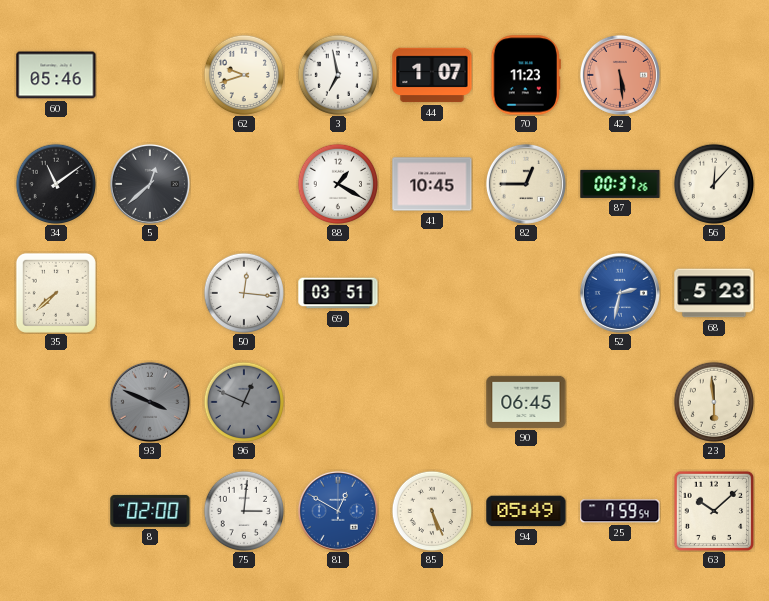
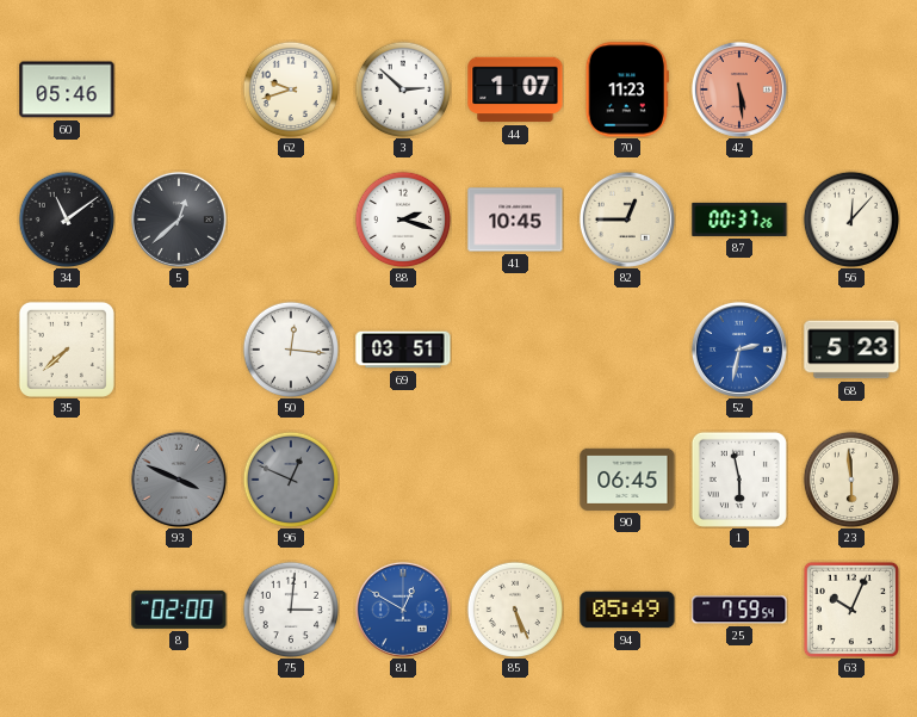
3: 6:58 -> 2:52
88: 1:20 -> 2:18
1: none -> 5:58
63: 10:08 -> 10:04
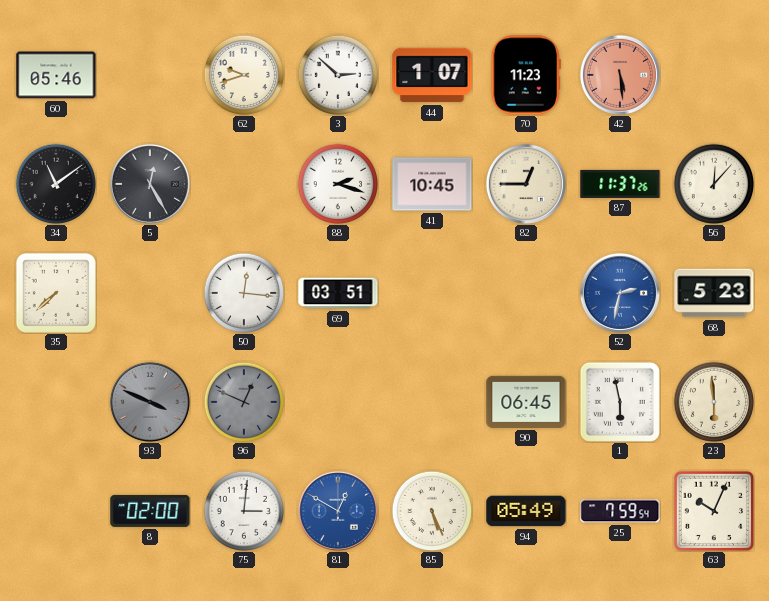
5: 12:38 -> 12:25
87: 00:37 -> 11:37
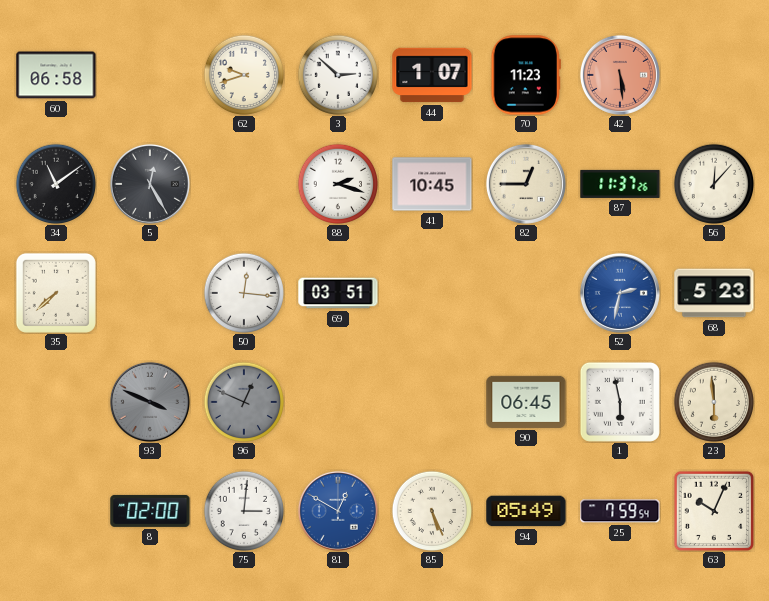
60: 05:46 -> 06:58
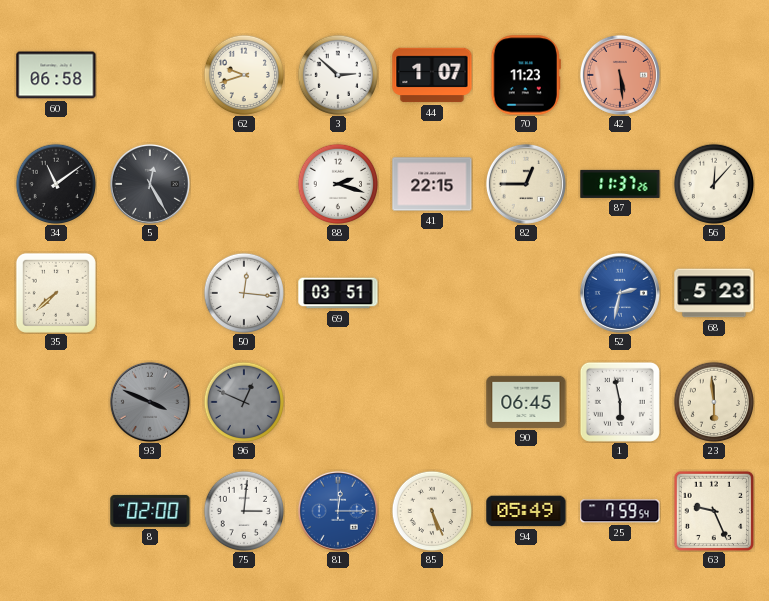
41: 10:45 -> 22:15
81: 12:50 -> 12:15
63: 10:04 -> 9:26
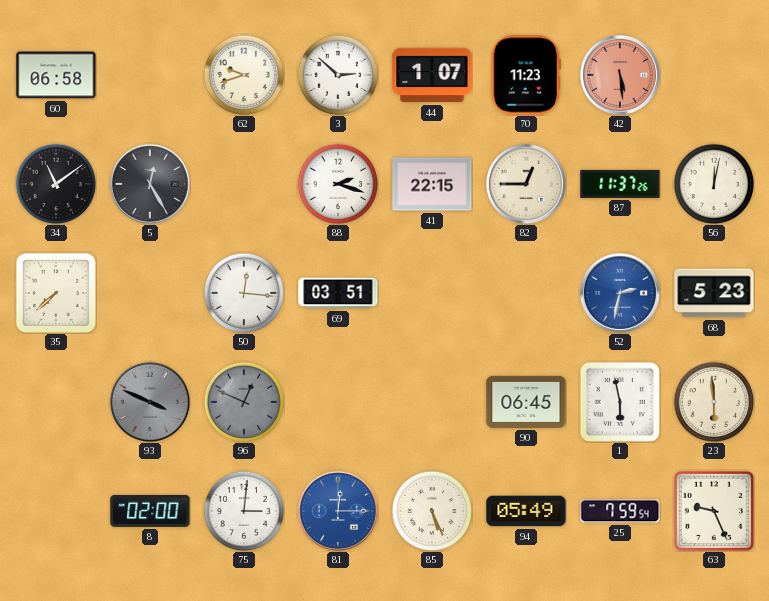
56: 12:07 -> 12:02
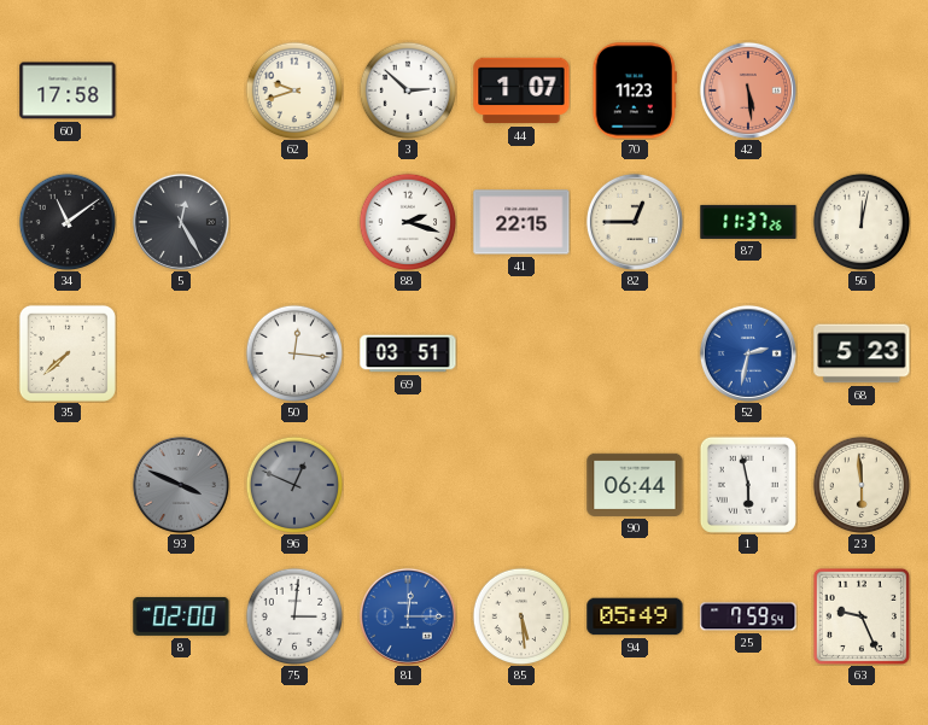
60: 06:58 -> 17:58
90: 06:45 -> 06:44
85: 5:26 -> 5:29
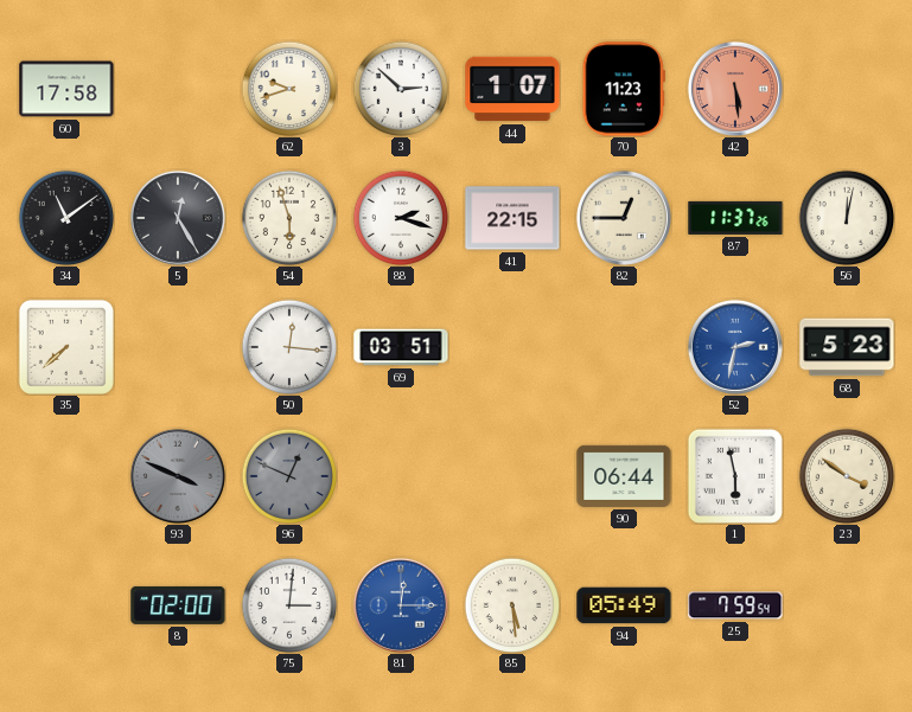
54: none -> 5:57
23: 5:59 -> 3:51
63: 9:26 -> none
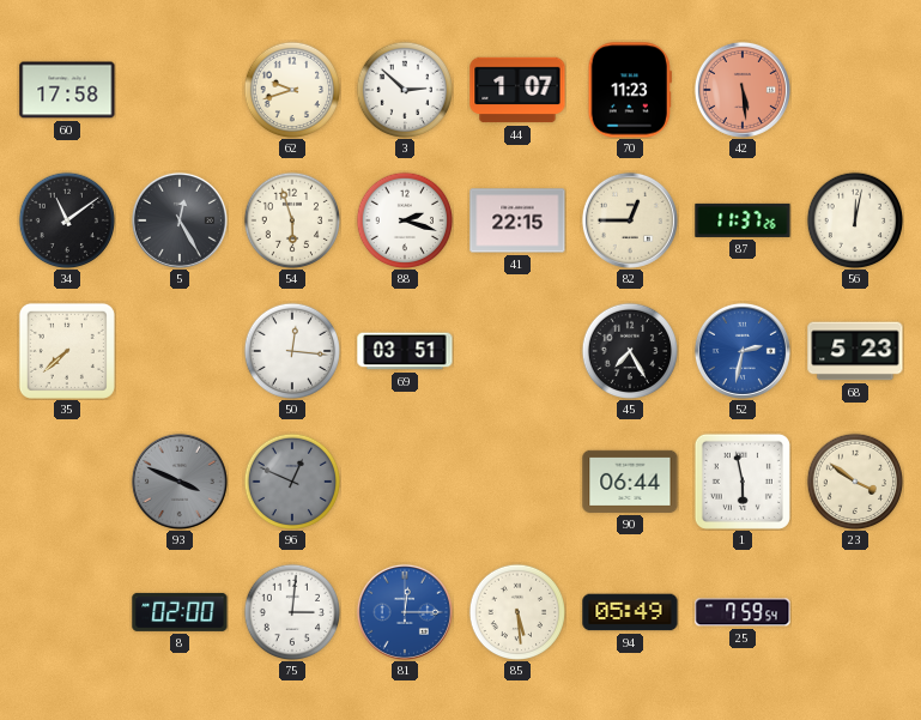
45: none -> 7:25
